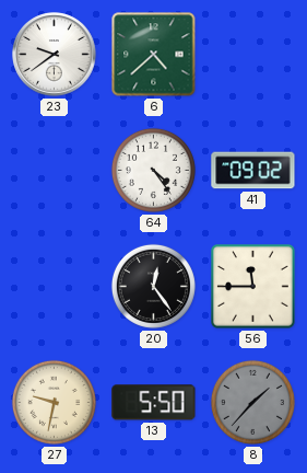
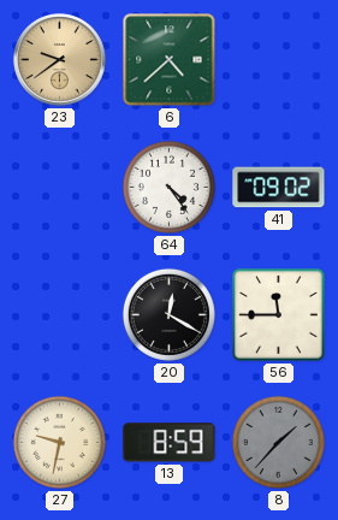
23 dial: white -> champagne
20: 12:24 -> 12:20
13: 5:50 -> 8:59
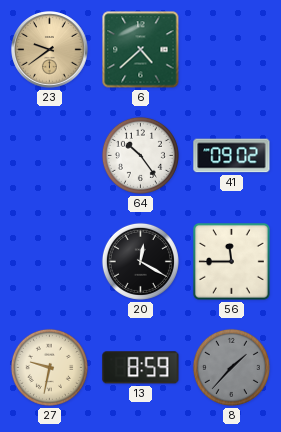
64: 4:24 -> 10:24
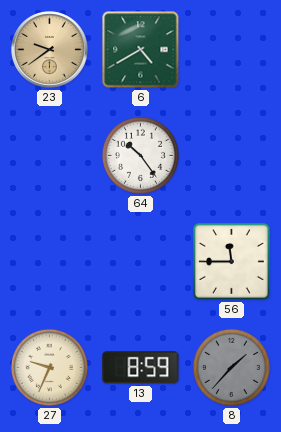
6: 4:38 -> 4:40
41: 09:02 -> none
20: 12:20 -> none
27: 9:32 -> 9:34
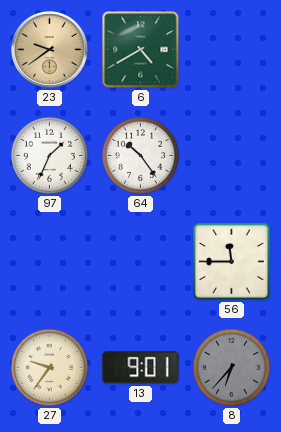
97: none -> 1:34
27: 9:34 -> 9:36
13: 8:59 -> 9:01
8: 1:37 -> 6:37
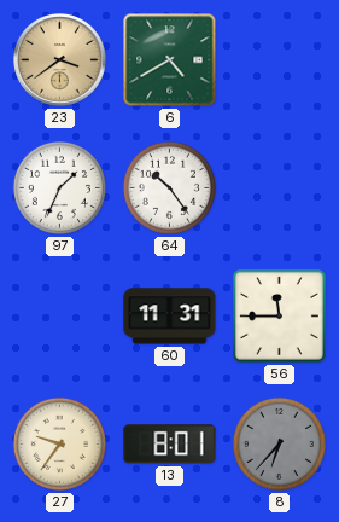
23: 9:39 -> 3:39
60: none -> 11:31
13: 9:01 -> 8:01
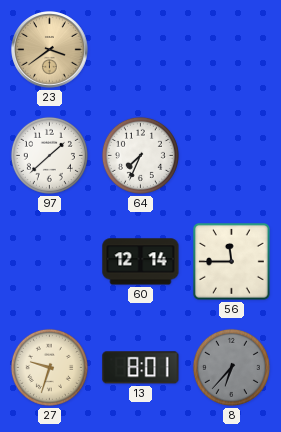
6: 4:40 -> none
97: 1:34 -> 1:38
64: 10:24 -> 7:34
60: 11:31 -> 12:14
27: 9:36 -> 9:33
